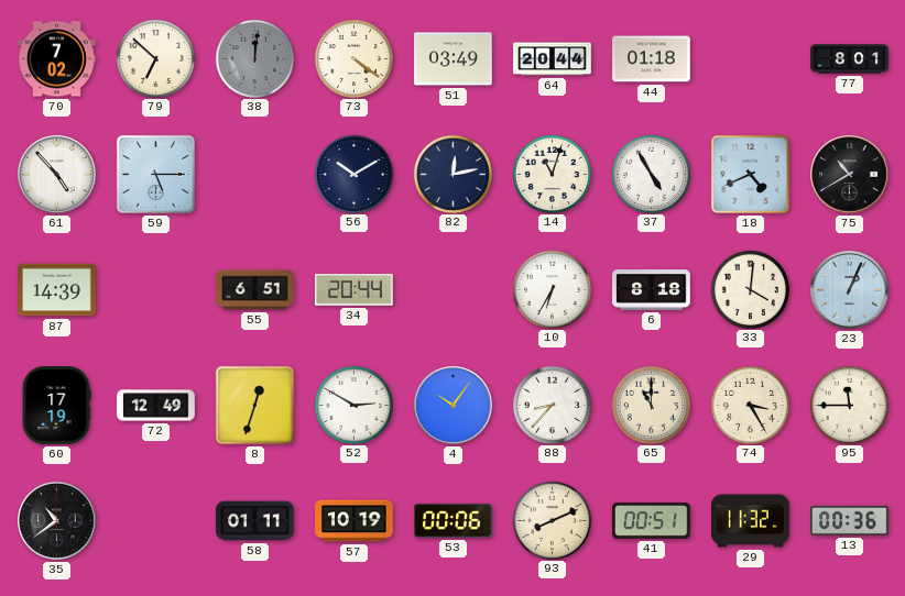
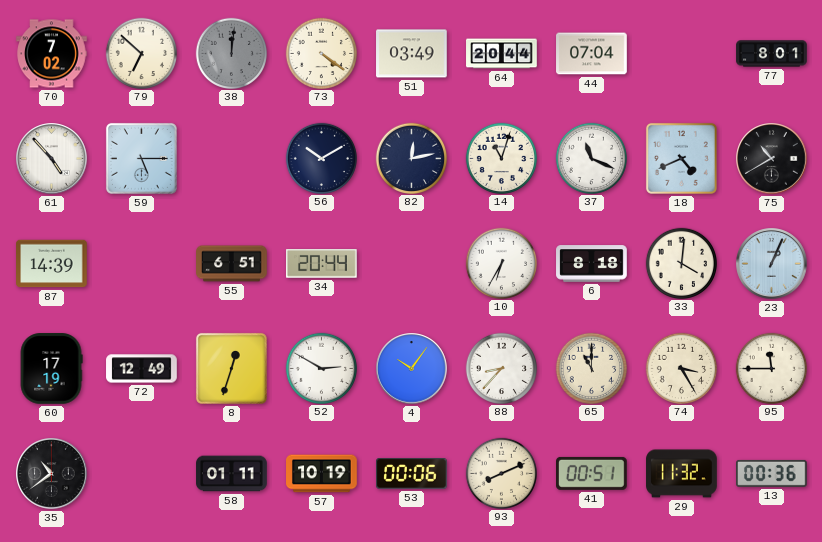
44: 01:18 -> 07:04
37: 4:55 -> 11:19
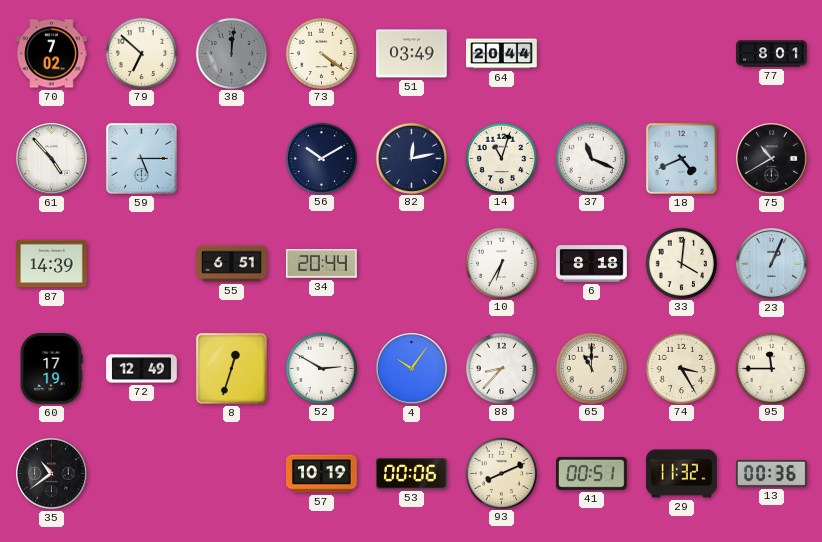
44: 07:04 -> none
58: 01:11 -> none
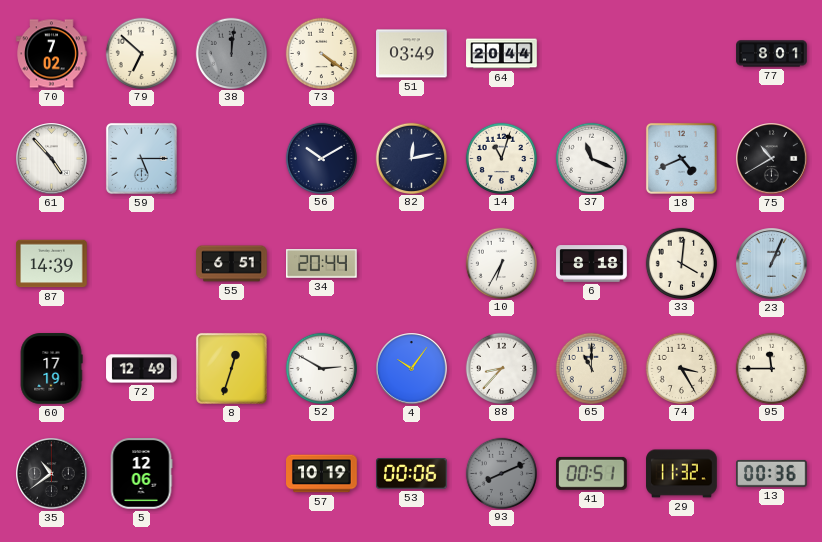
5: none -> 12:06
93 dial: cream -> grey
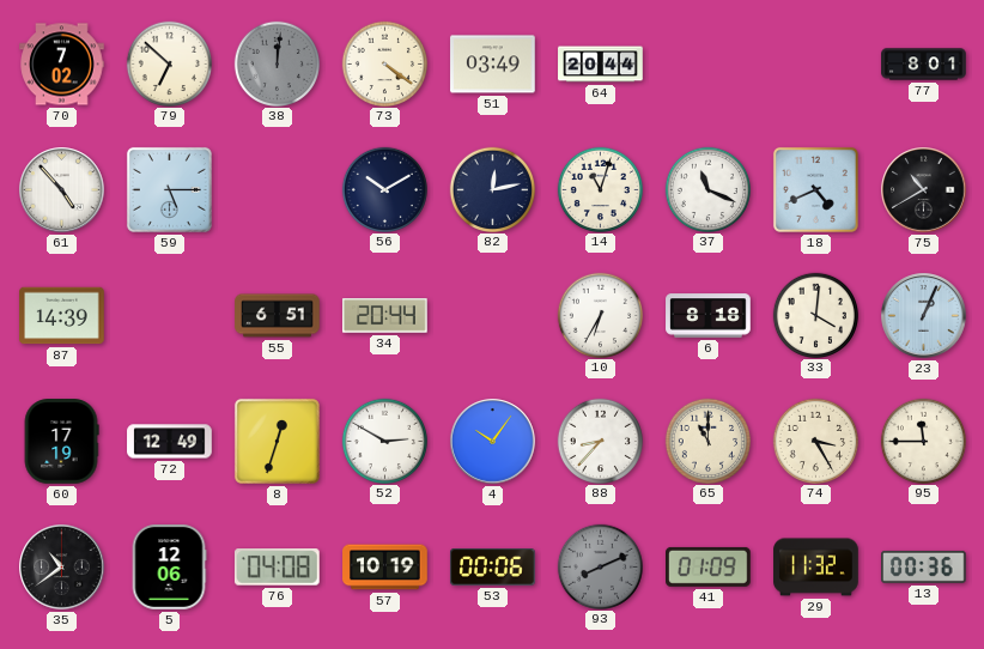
76: none -> 04:08
41: 00:51 -> 01:09
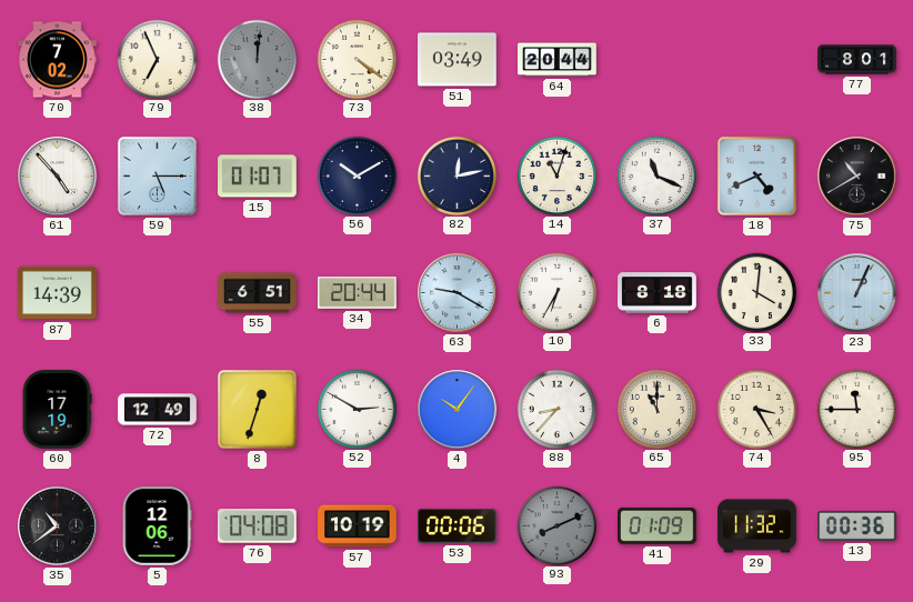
79: 6:52 -> 6:56
15: none -> 01:07
63: none -> 9:20
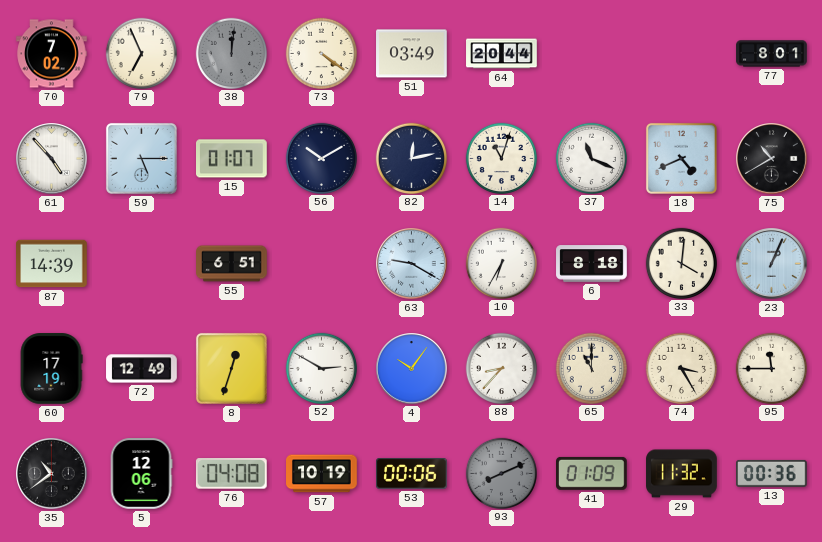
34: 20:44 -> none
